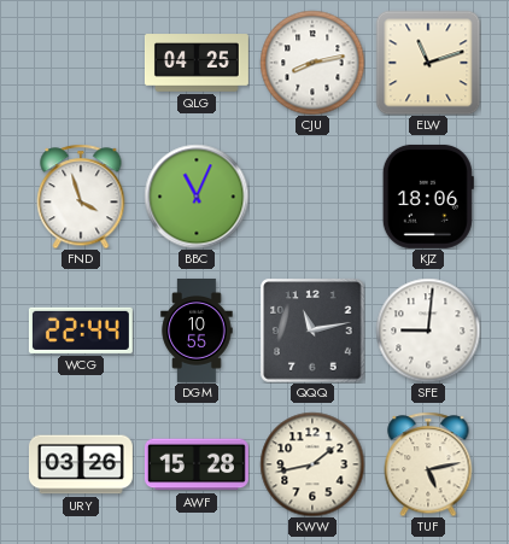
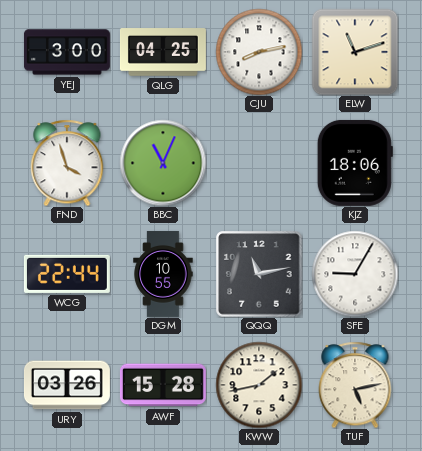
YEJ: none -> 3:00
SFE: 9:01 -> 9:05
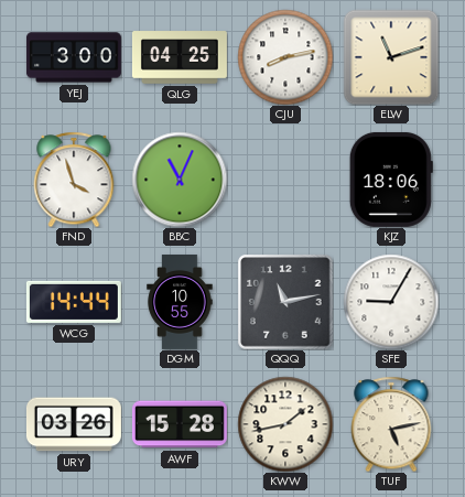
WCG: 22:44 -> 14:44
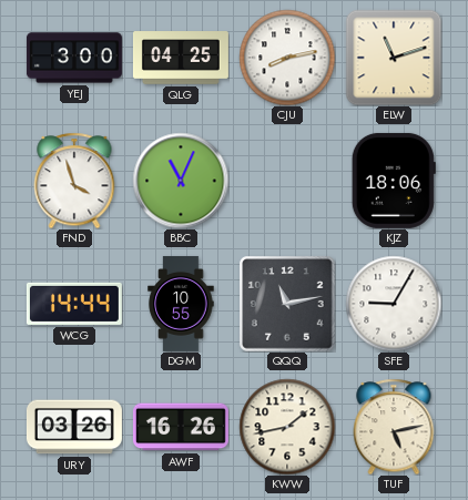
AWF: 15:28 -> 16:26
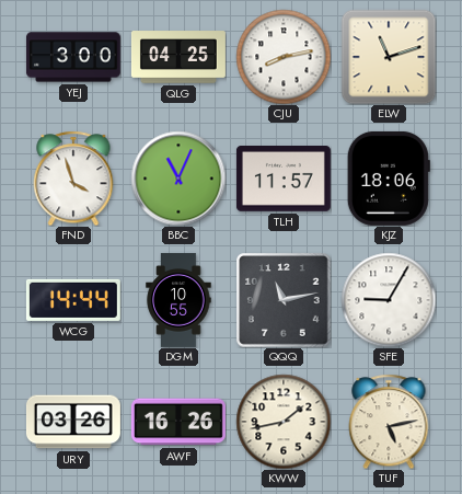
TLH: none -> 11:57
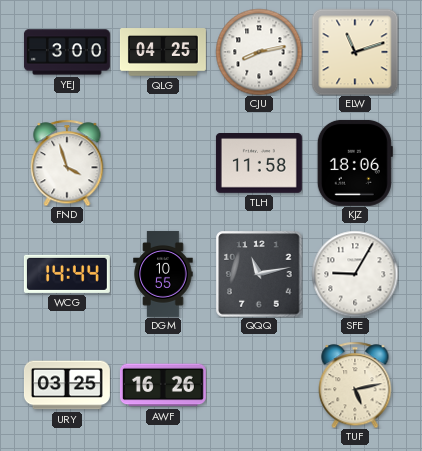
BBC: 11:04 -> none
TLH: 11:57 -> 11:58
URY: 03:26 -> 03:25
KWW: 1:43 -> none
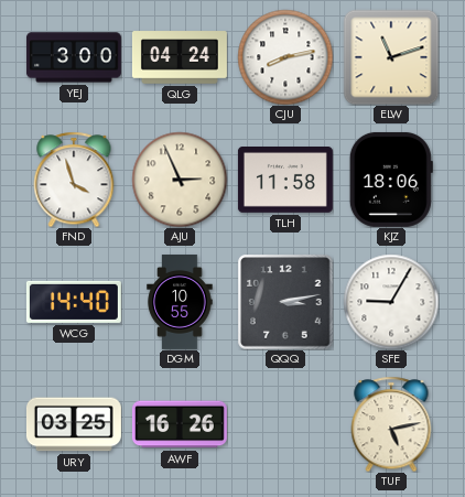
QLG: 04:25 -> 04:24
AJU: none -> 2:56
WCG: 14:44 -> 14:40
QQQ: 11:13 -> 3:13
